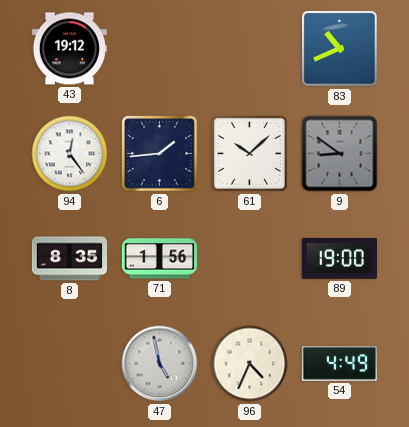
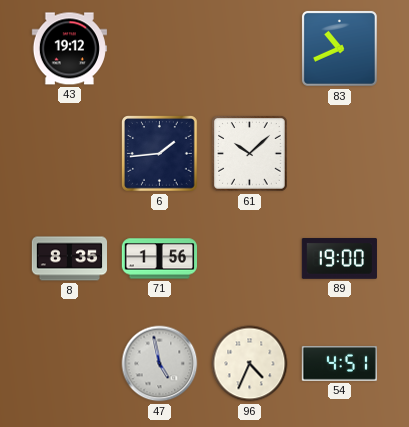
94: 12:24 -> none
9: 8:51 -> none
54: 4:49 -> 4:51
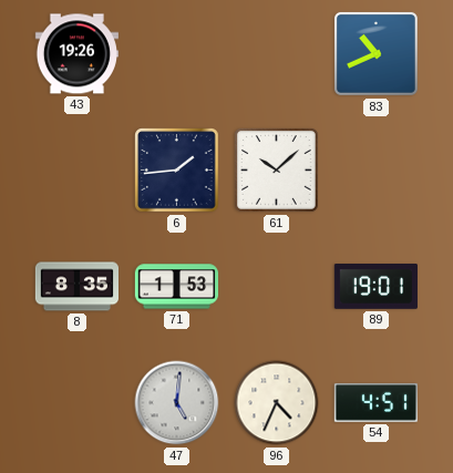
43: 19:12 -> 19:26
71: 1:56 -> 1:53
89: 19:00 -> 19:01
47: 4:58 -> 5:01
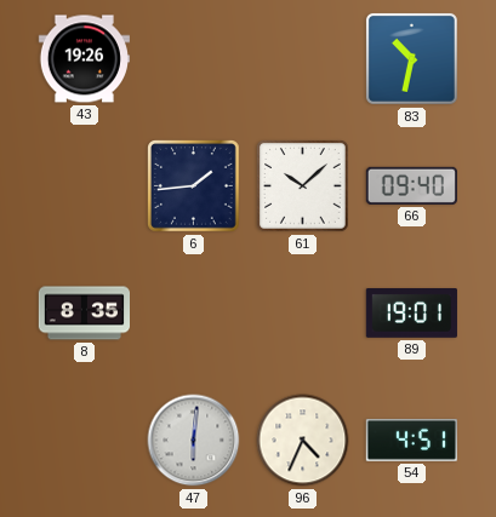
83: 10:41 -> 10:32
66: none -> 09:40
71: 1:53 -> none
47: 5:01 -> 6:01
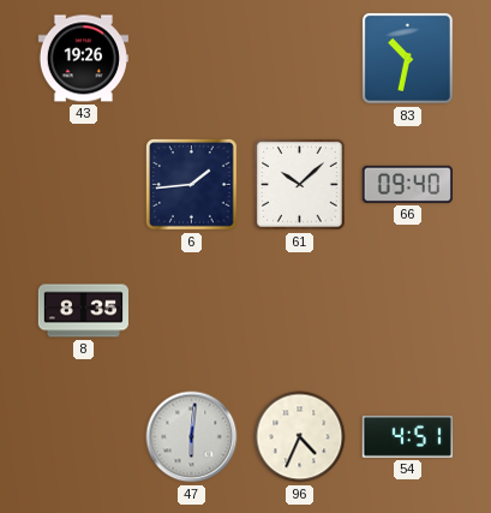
89: 19:01 -> none
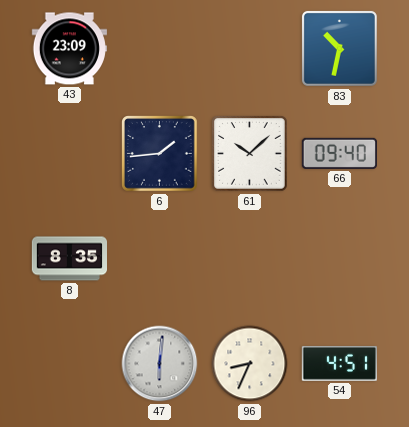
43: 19:26 -> 23:09
96: 4:34 -> 8:34
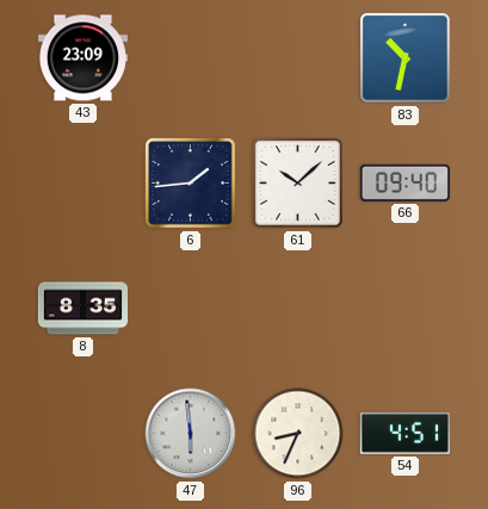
47: 6:01 -> 5:59
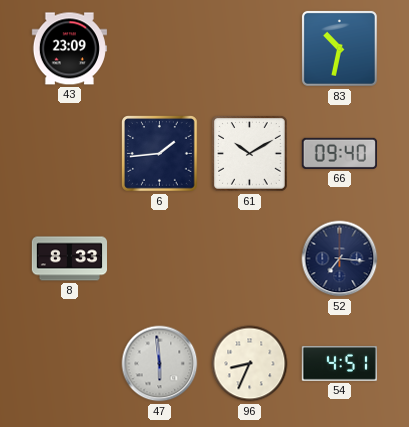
61: 10:08 -> 10:10
8: 8:35 -> 8:33
52: none -> 7:16
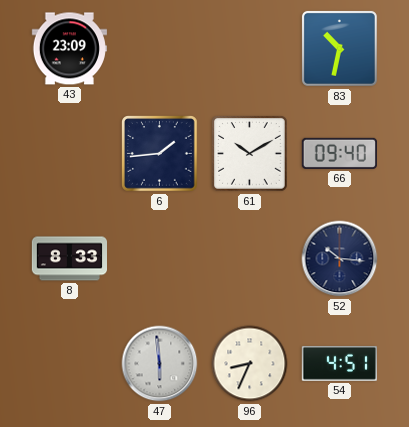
52: 7:16 -> 10:16
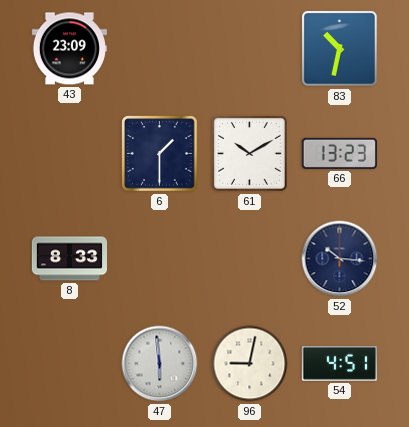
6: 1:44 -> 1:30
66: 09:40 -> 13:23
96: 8:34 -> 9:02
